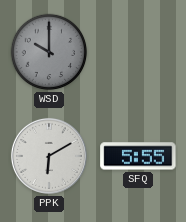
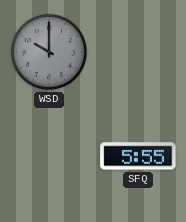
PPK: 6:10 -> none
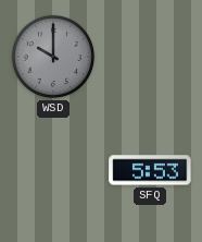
SFQ: 5:55 -> 5:53
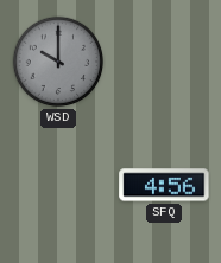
SFQ: 5:53 -> 4:56
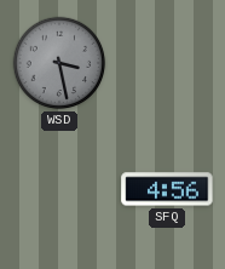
WSD: 10:00 -> 3:28
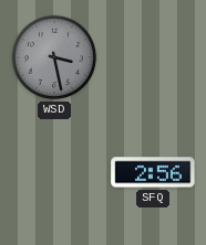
SFQ: 4:56 -> 2:56
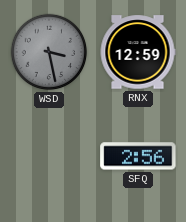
RNX: none -> 12:59
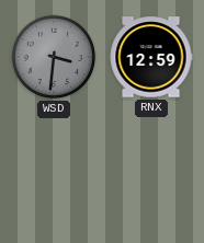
WSD: 3:28 -> 3:31
SFQ: 2:56 -> none
